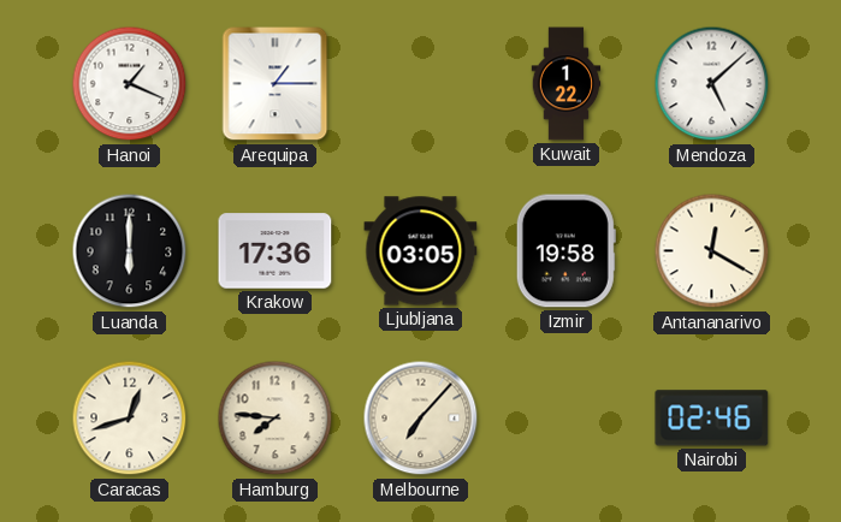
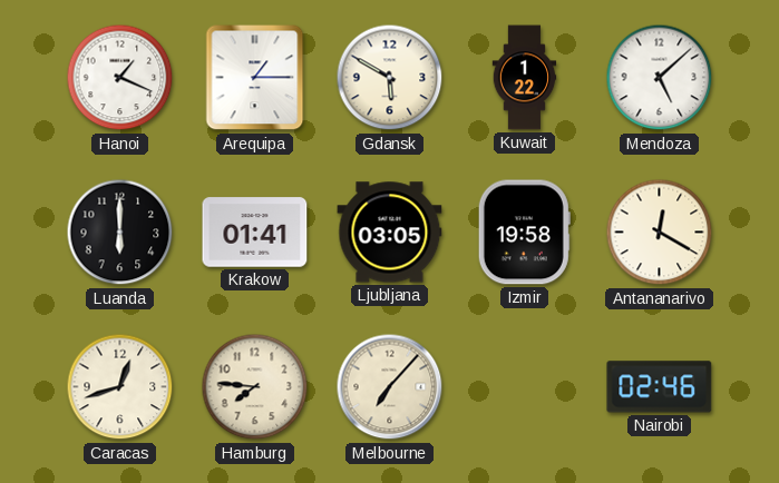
Gdansk: none -> 5:50
Krakow: 17:36 -> 01:41
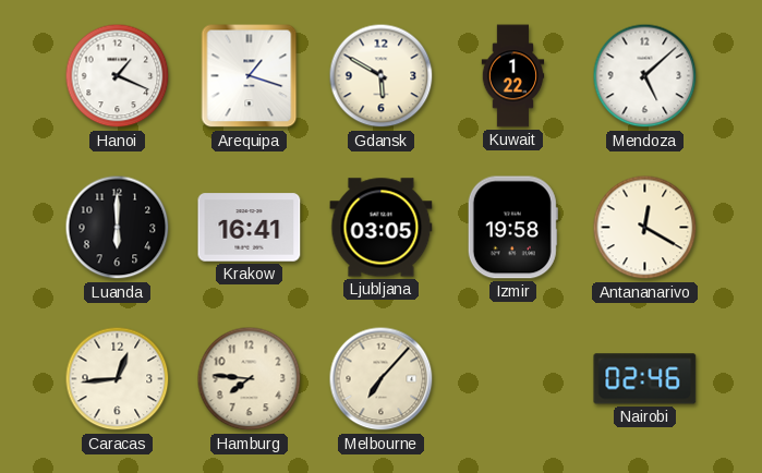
Arequipa: 1:15 -> 1:18
Krakow: 01:41 -> 16:41
Caracas: 12:42 -> 12:44
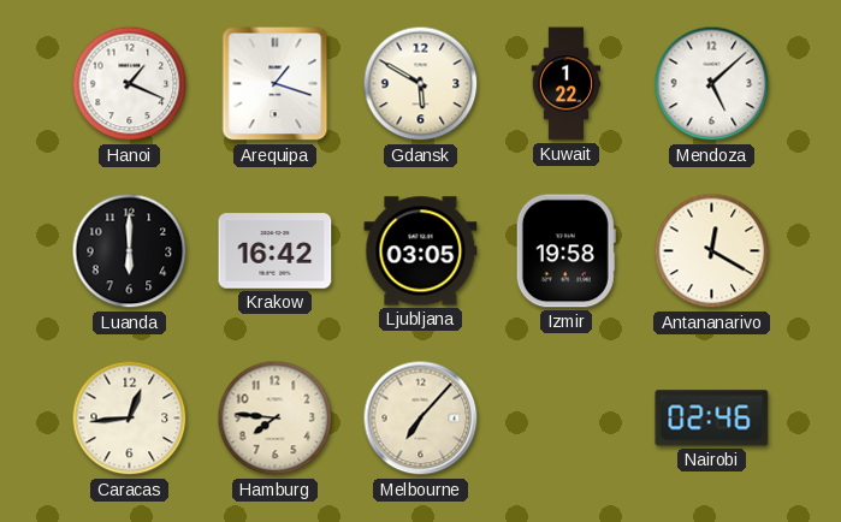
Krakow: 16:41 -> 16:42
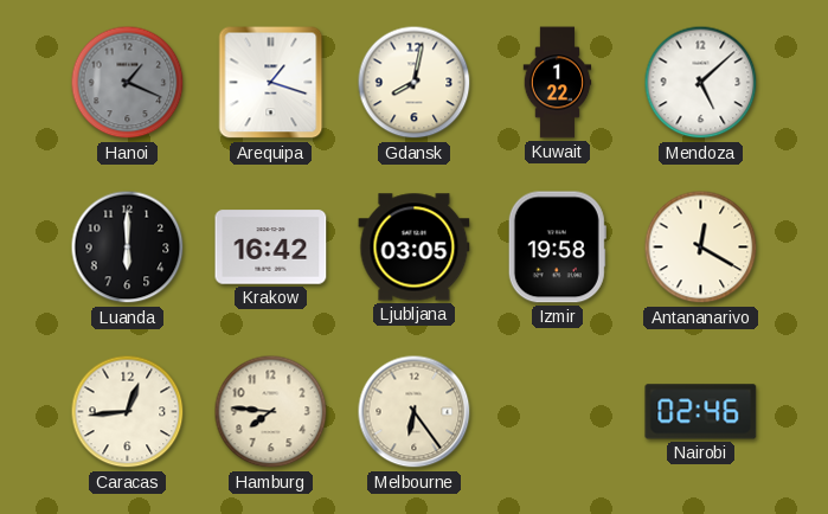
Hanoi dial: white -> grey
Gdansk: 5:50 -> 8:02
Melbourne: 7:07 -> 6:24
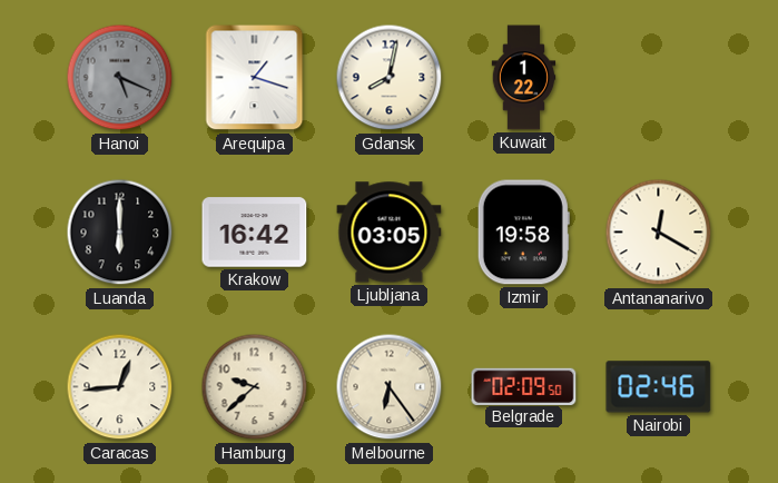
Hanoi: 1:19 -> 5:19
Mendoza: 5:08 -> none
Hamburg: 7:46 -> 9:38
Belgrade: none -> 02:09
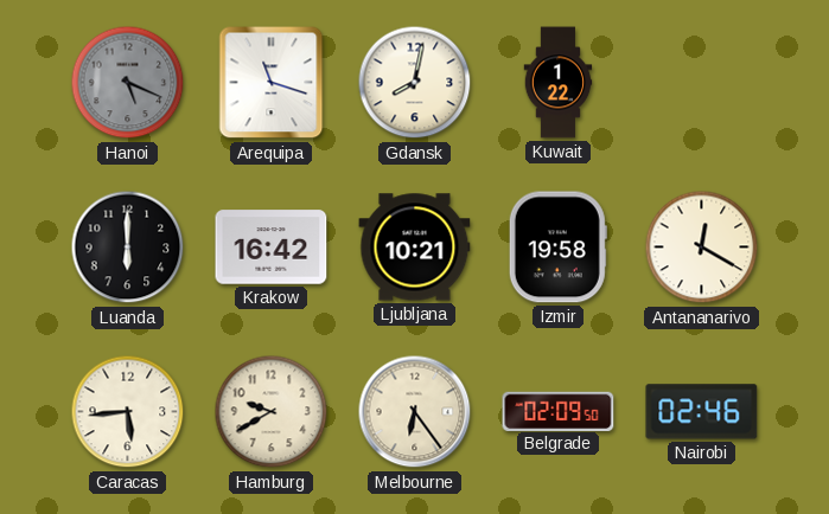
Arequipa: 1:18 -> 11:18
Ljubljana: 03:05 -> 10:21
Caracas: 12:44 -> 5:44
Hamburg: 9:38 -> 9:40
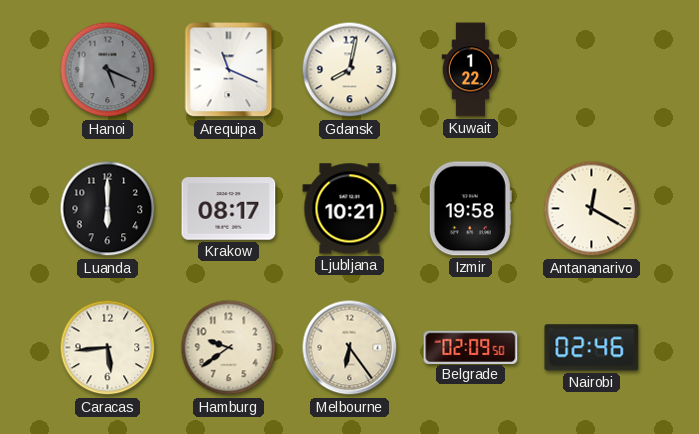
Arequipa: 11:18 -> 11:19
Krakow: 16:42 -> 08:17
Hamburg: 9:40 -> 9:39
